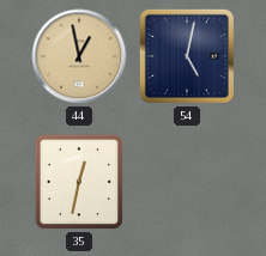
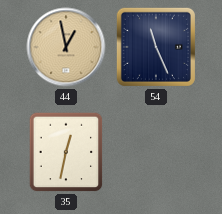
54: 5:02 -> 11:26
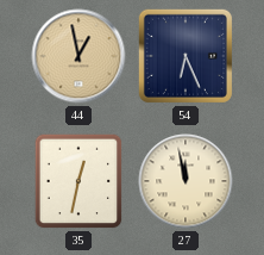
54: 11:26 -> 6:26
27: none -> 11:58
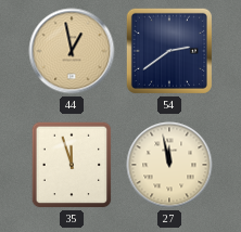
54: 6:26 -> 2:39
35: 12:32 -> 11:57
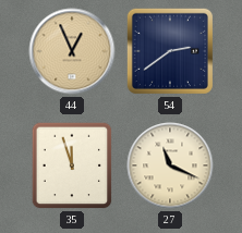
44: 12:58 -> 12:56
27: 11:58 -> 11:19
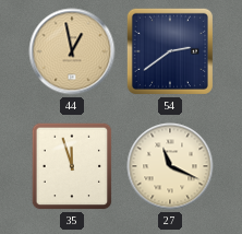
44: 12:56 -> 12:58
